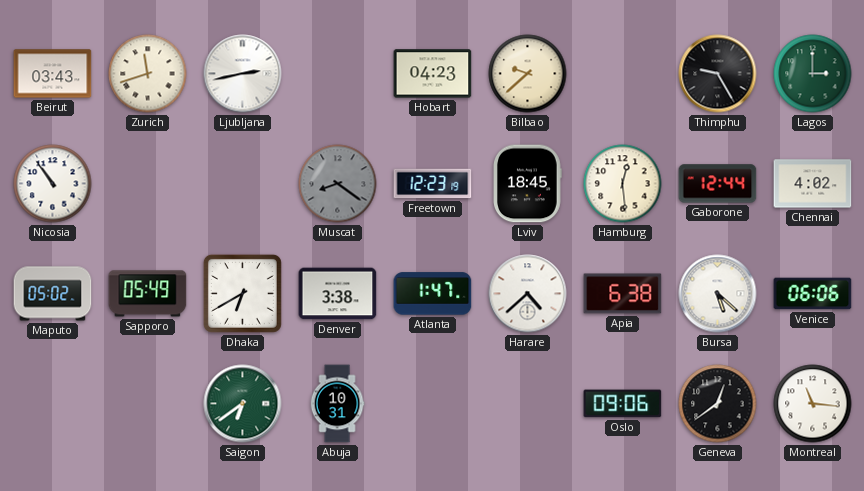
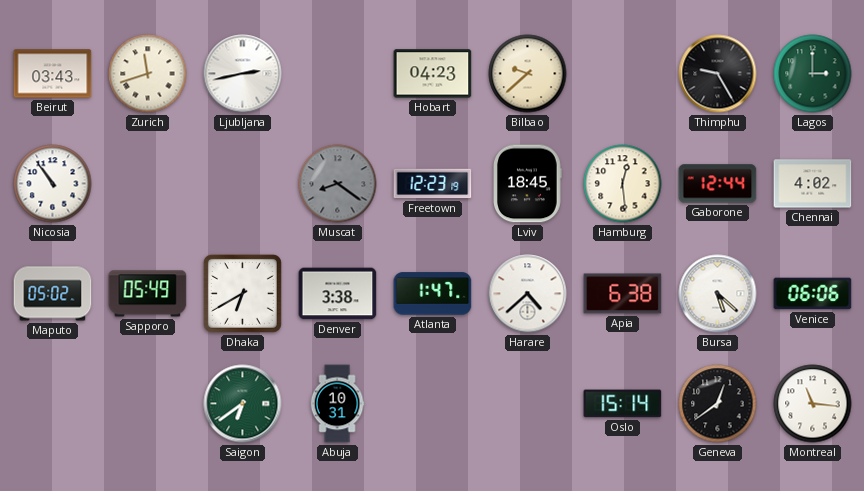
Oslo: 09:06 -> 15:14
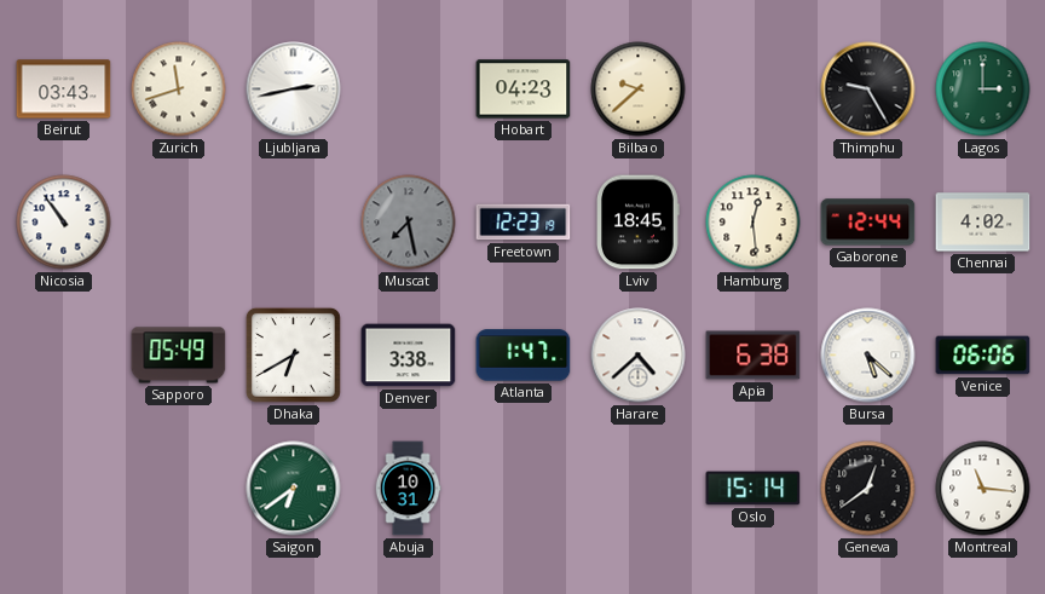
Muscat: 8:21 -> 7:28
Maputo: 05:02 -> none
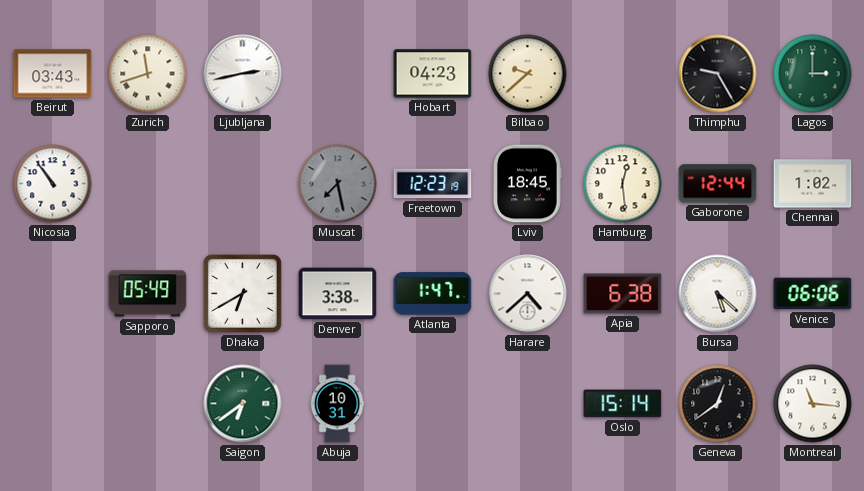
Chennai: 4:02 -> 1:02
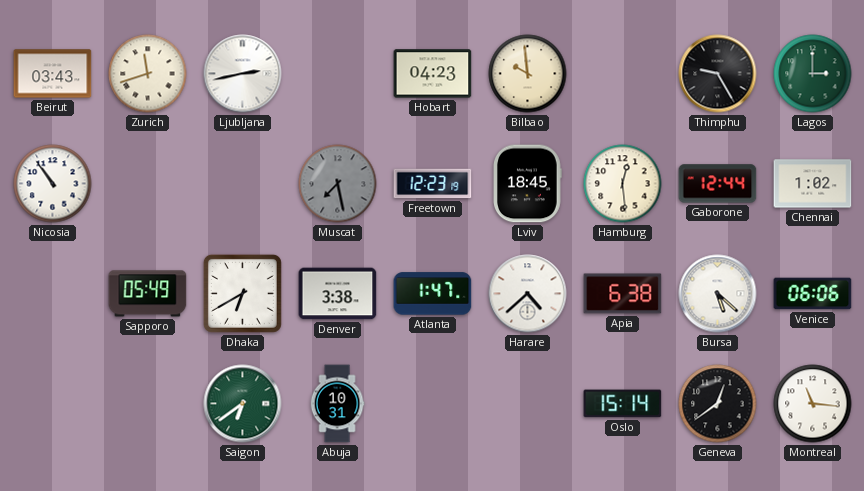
Bilbao: 9:38 -> 9:59
